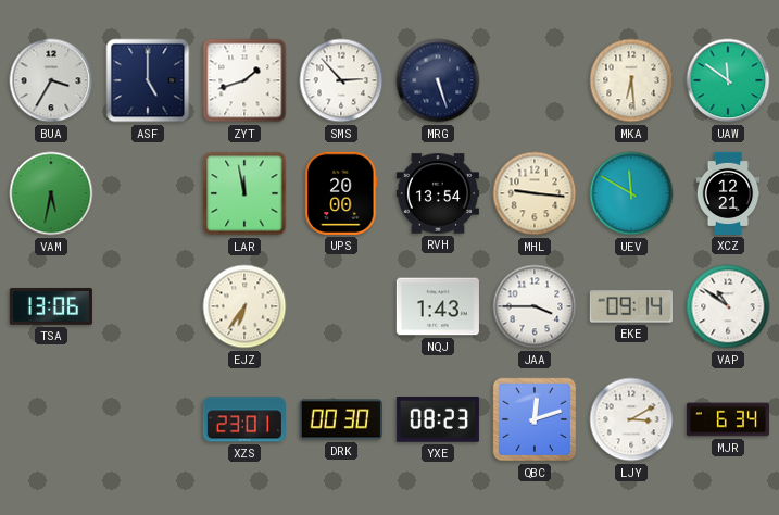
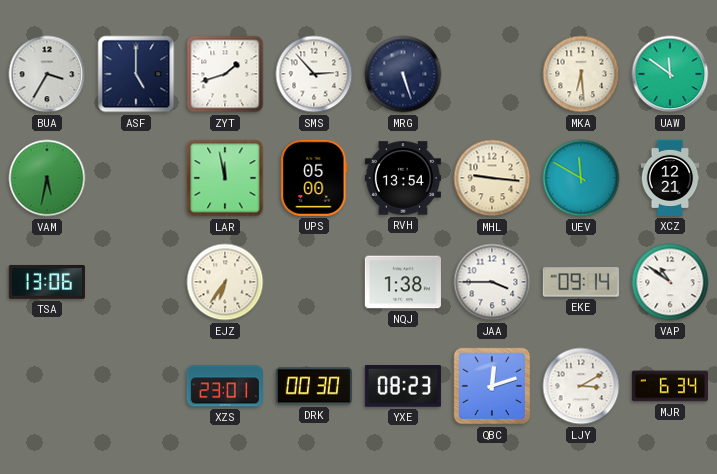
UPS: 20:00 -> 05:00
NQJ: 1:43 -> 1:38
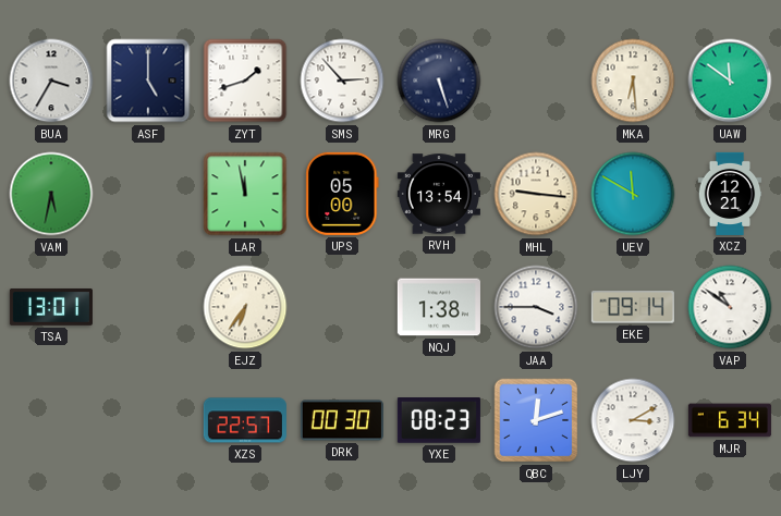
TSA: 13:06 -> 13:01
XZS: 23:01 -> 22:57
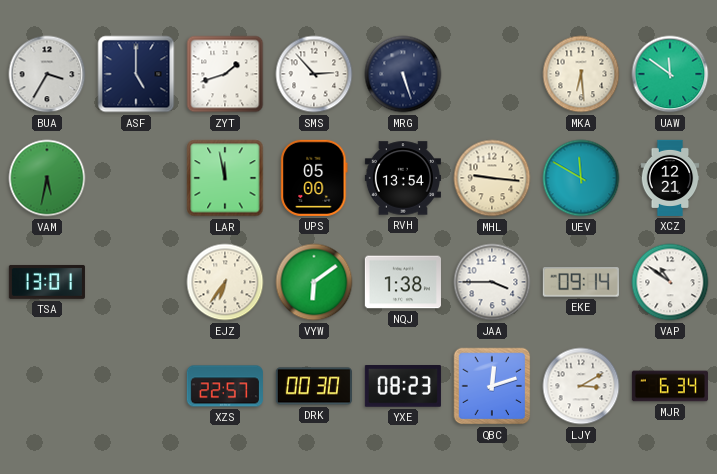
VYW: none -> 6:09
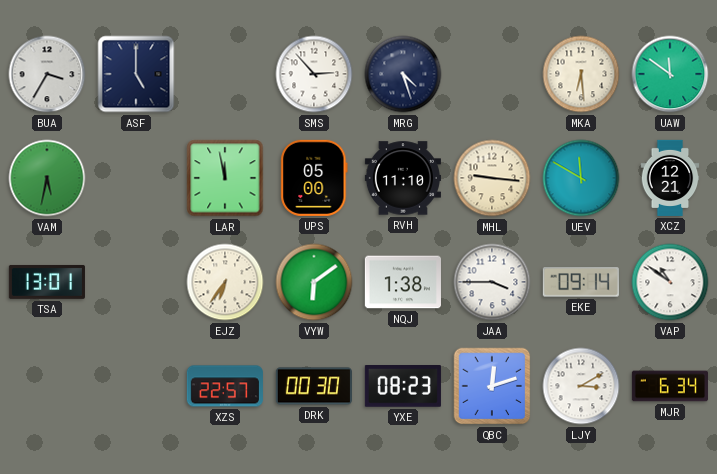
ZYT: 1:42 -> none
MRG: 5:27 -> 4:27
RVH: 13:54 -> 11:10
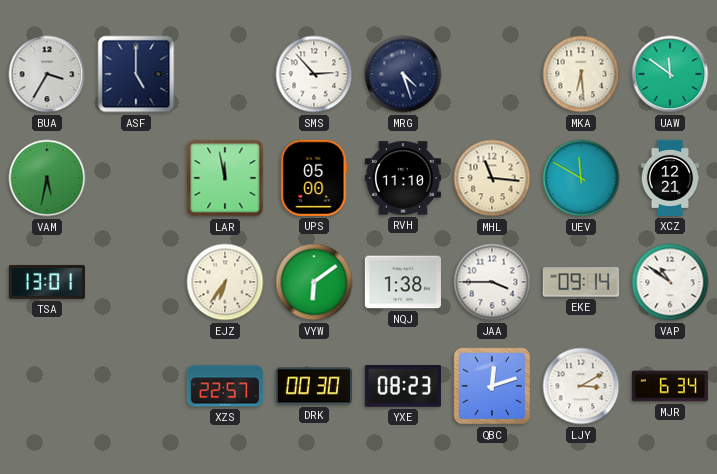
MHL: 9:16 -> 11:16
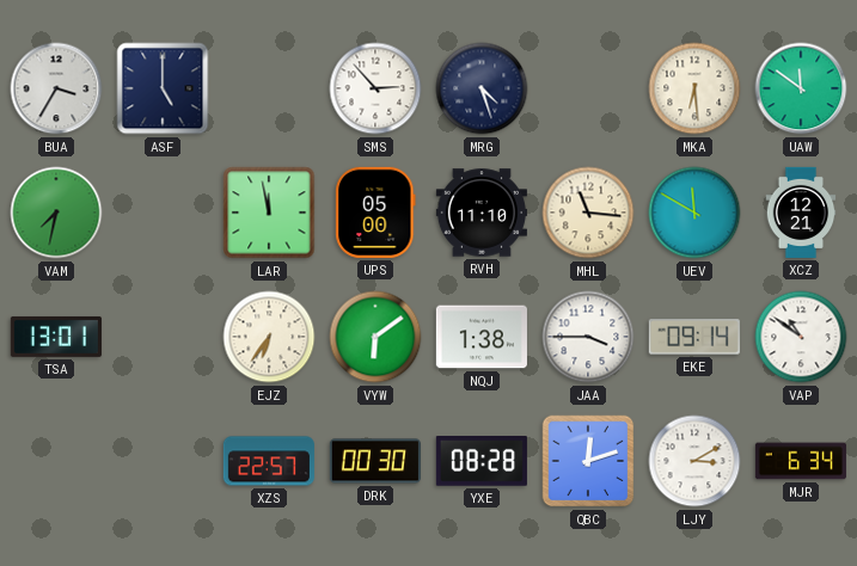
VAM: 5:32 -> 7:32
YXE: 08:23 -> 08:28
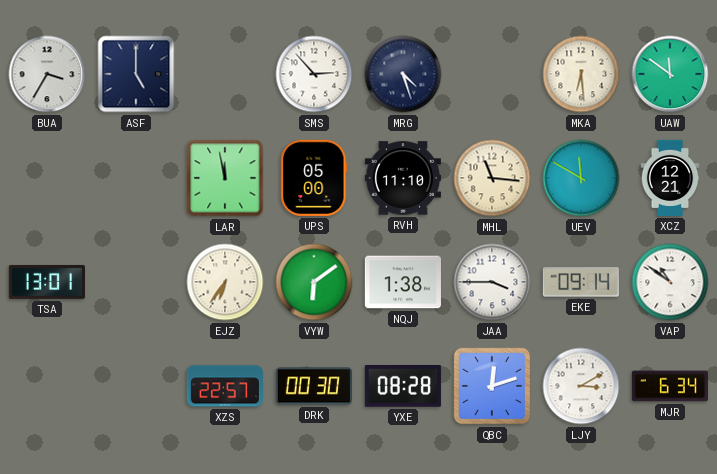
VAM: 7:32 -> none
